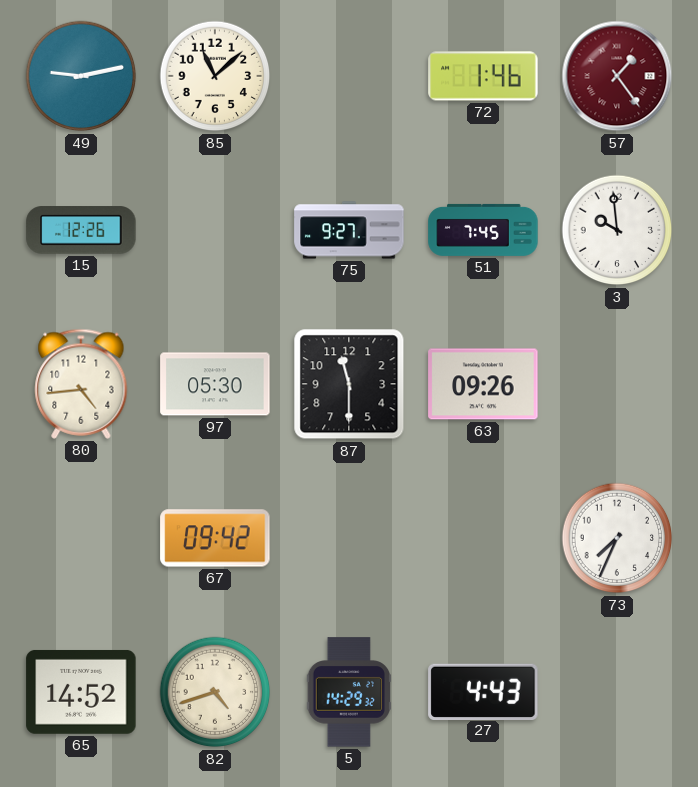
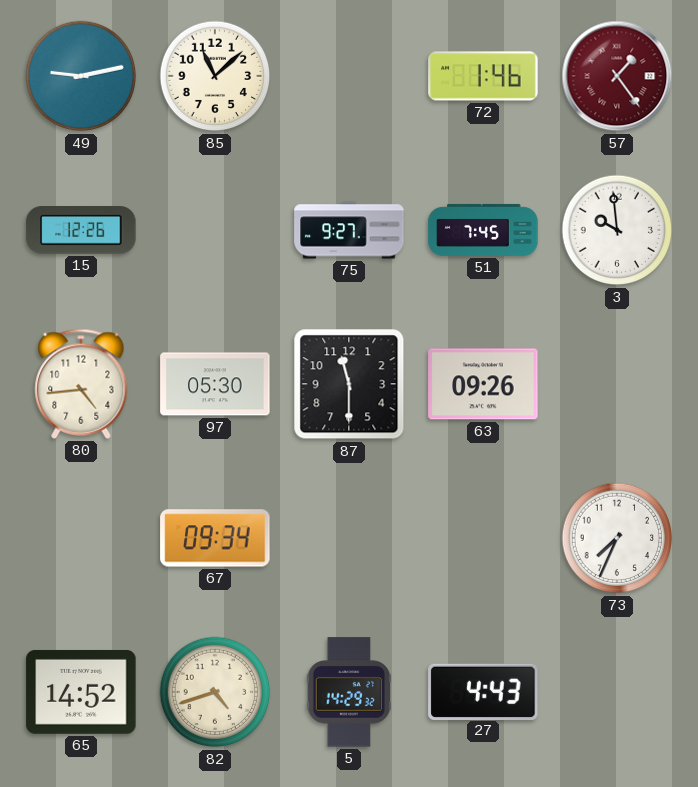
67: 09:42 -> 09:34
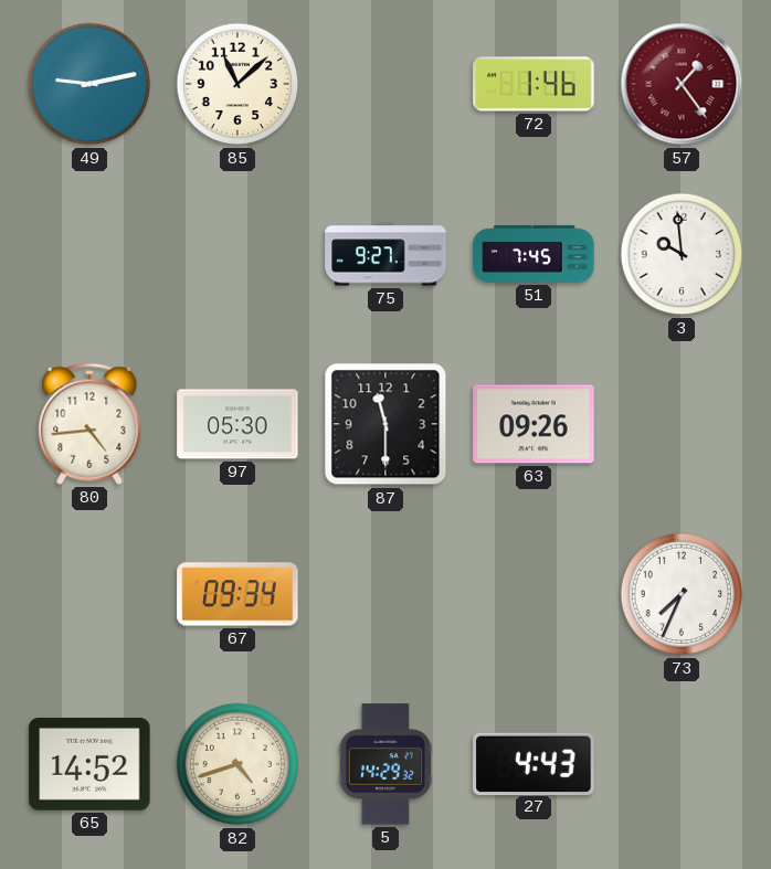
15: 12:26 -> none
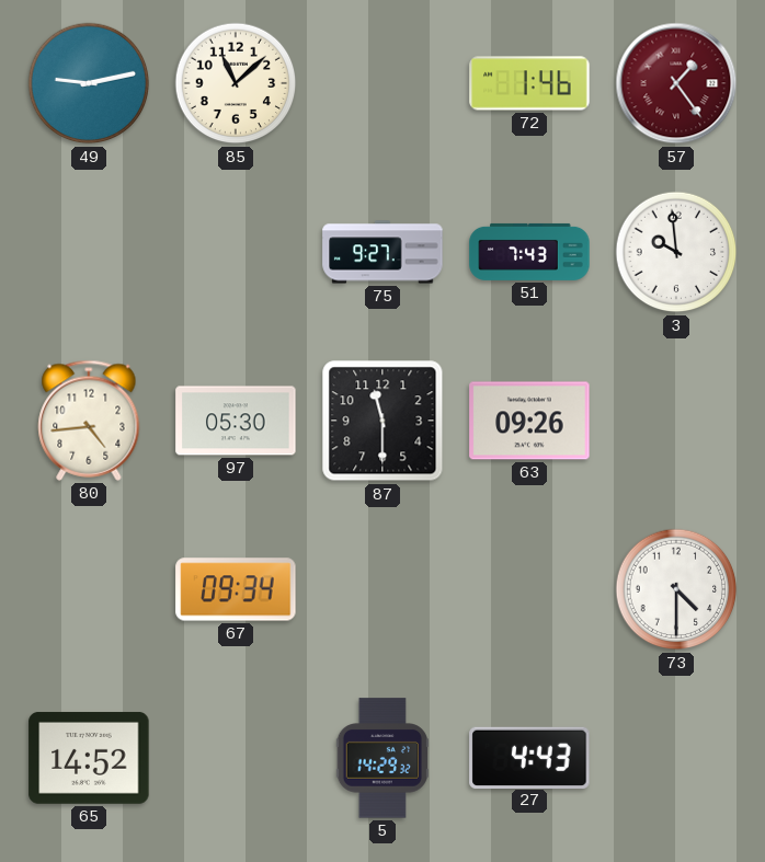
51: 7:45 -> 7:43
73: 7:34 -> 4:30
82: 4:42 -> none
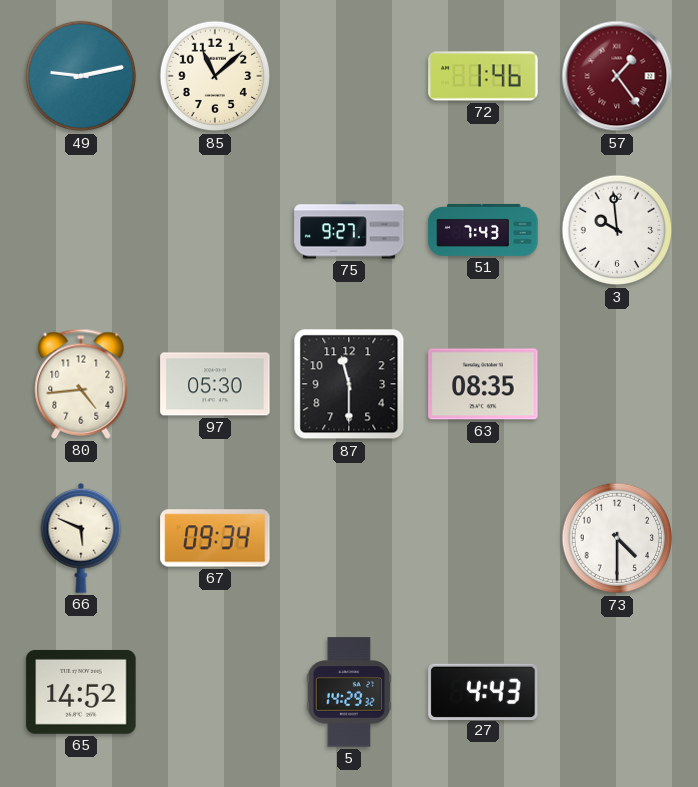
63: 09:26 -> 08:35
66: none -> 5:49
